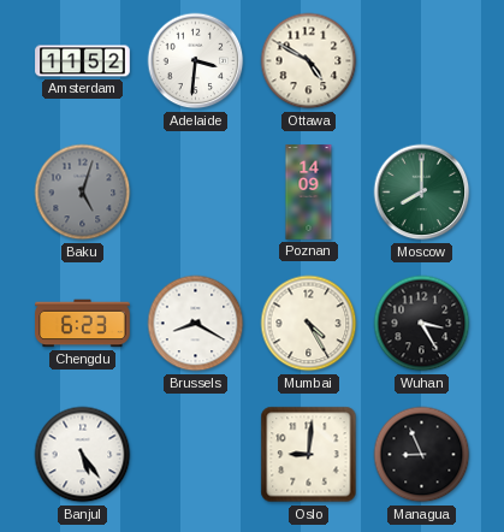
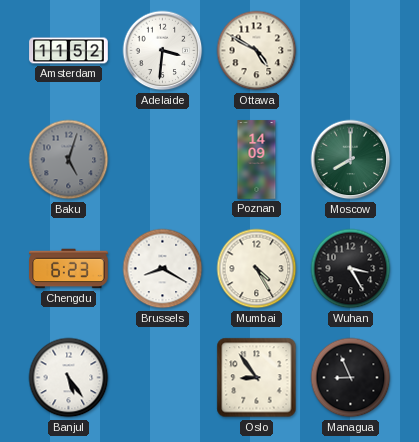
Oslo: 9:01 -> 8:54
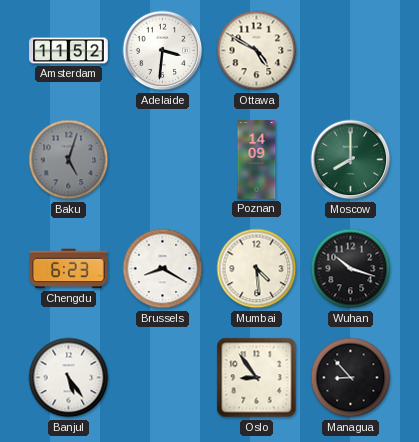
Mumbai: 4:25 -> 4:29
Wuhan: 3:25 -> 10:18
Managua: 8:56 -> 8:53
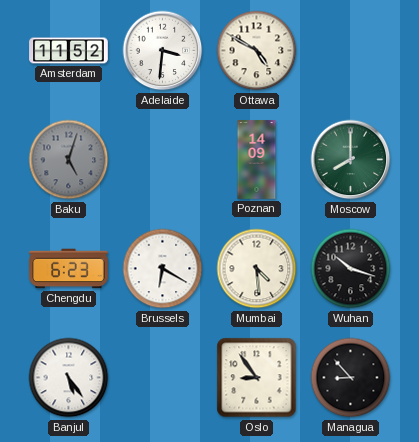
Brussels: 8:20 -> 6:20
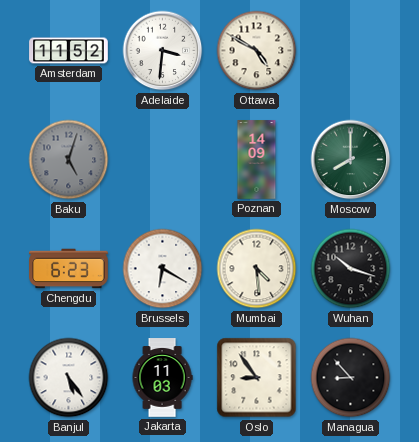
Jakarta: none -> 11:03
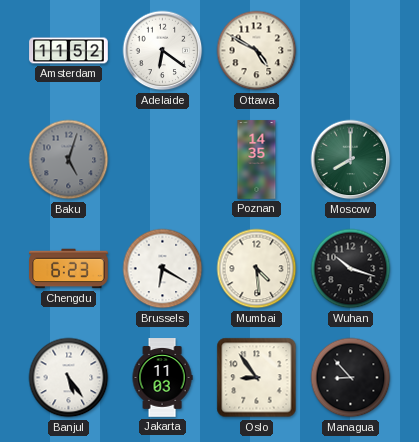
Adelaide: 3:31 -> 6:21
Poznan: 14:09 -> 14:35
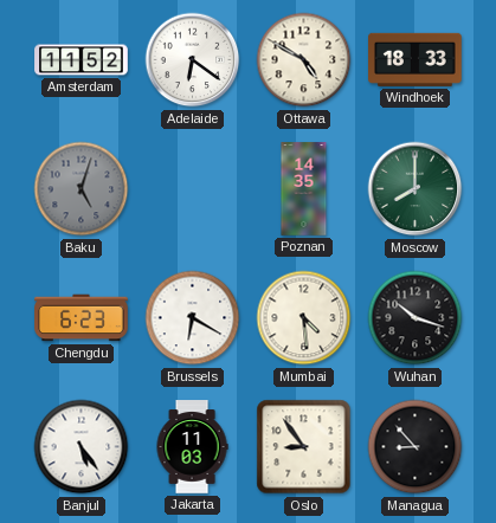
Windhoek: none -> 18:33
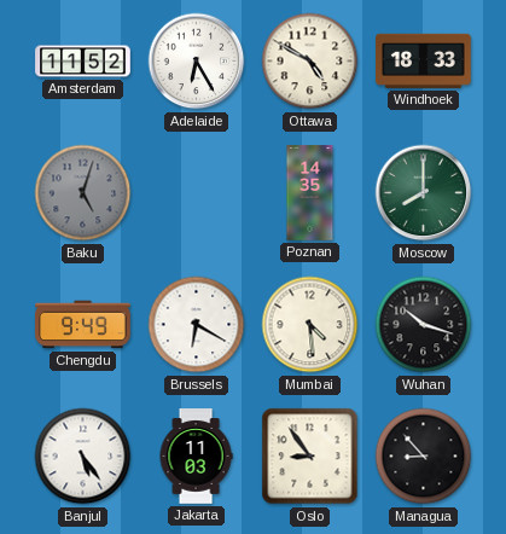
Adelaide: 6:21 -> 6:25
Chengdu: 6:23 -> 9:49
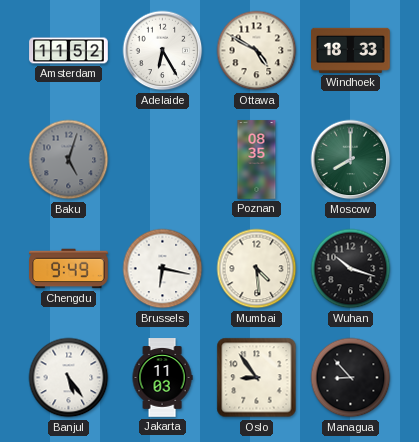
Poznan: 14:35 -> 08:35
Brussels: 6:20 -> 6:17
